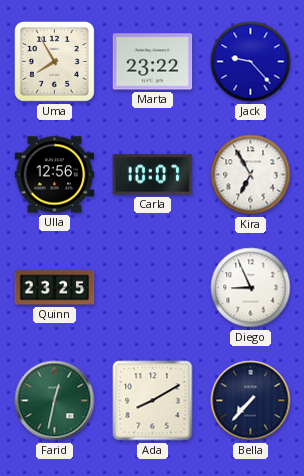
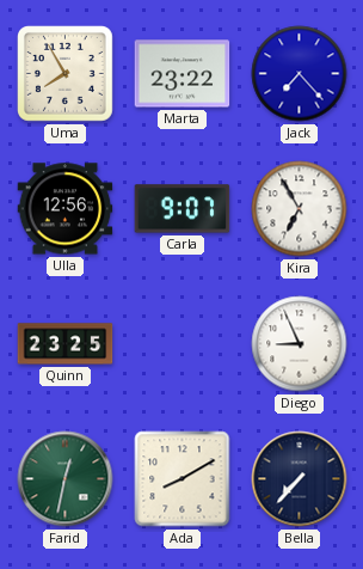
Jack: 9:23 -> 7:23
Carla: 10:07 -> 9:07
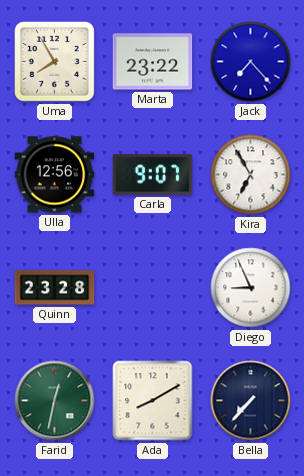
Quinn: 23:25 -> 23:28
